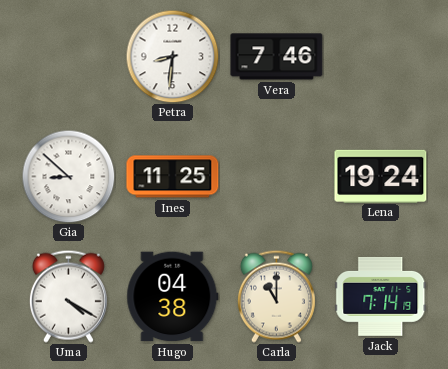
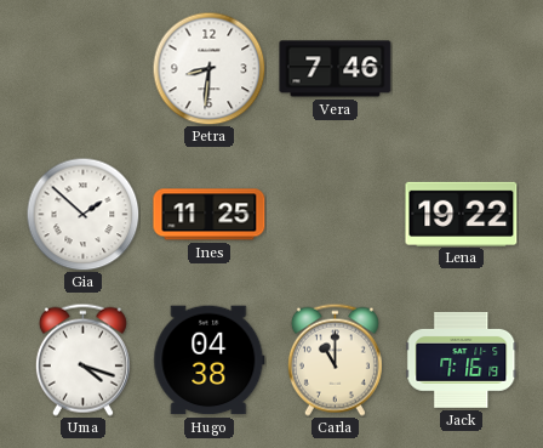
Gia: 8:52 -> 1:52
Lena: 19:24 -> 19:22
Uma: 4:20 -> 4:18
Jack: 7:14 -> 7:16
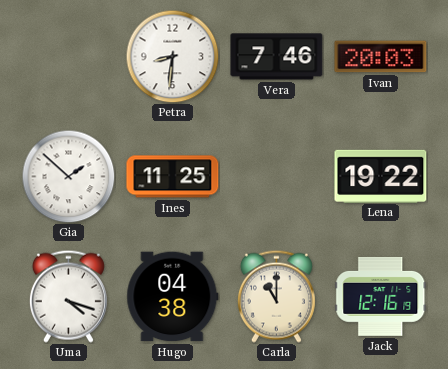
Ivan: none -> 20:03
Jack: 7:16 -> 12:16
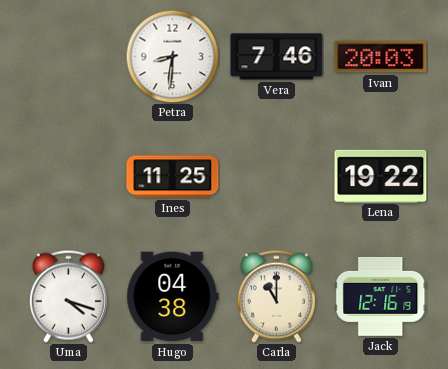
Gia: 1:52 -> none
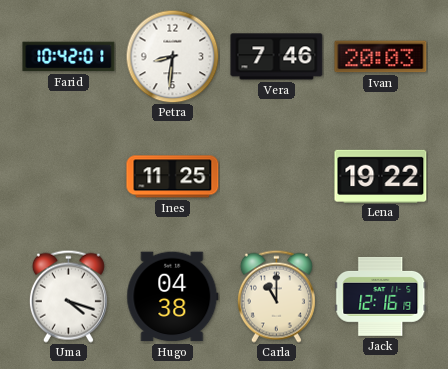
Farid: none -> 10:42
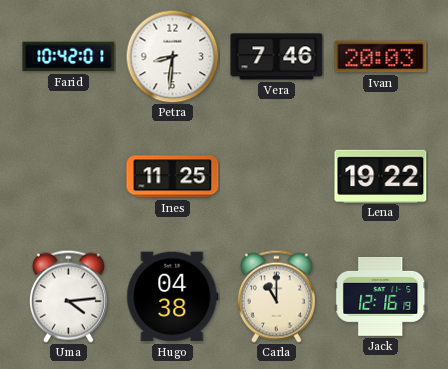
Uma: 4:18 -> 4:14
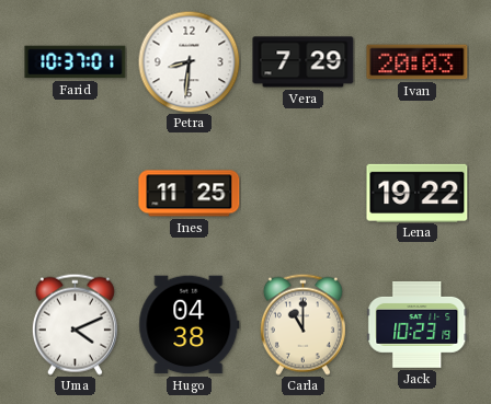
Farid: 10:42 -> 10:37
Vera: 7:46 -> 7:29
Uma: 4:14 -> 4:11
Jack: 12:16 -> 10:23
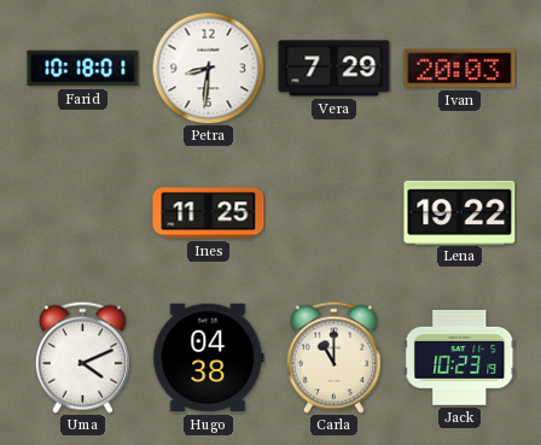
Farid: 10:37 -> 10:18
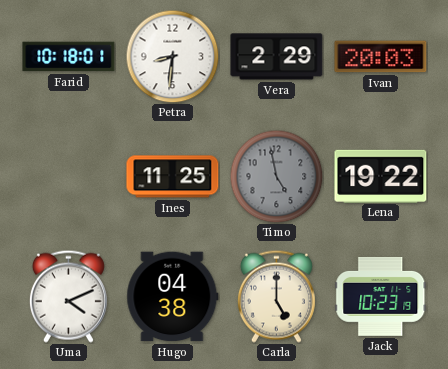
Vera: 7:29 -> 2:29
Timo: none -> 4:58
Carla: 11:00 -> 5:00
